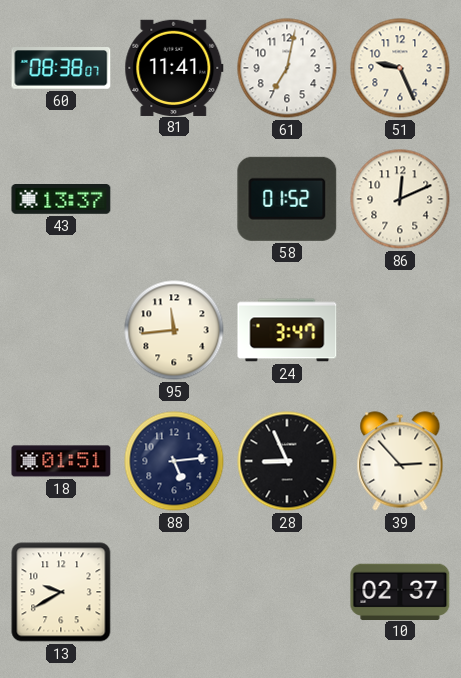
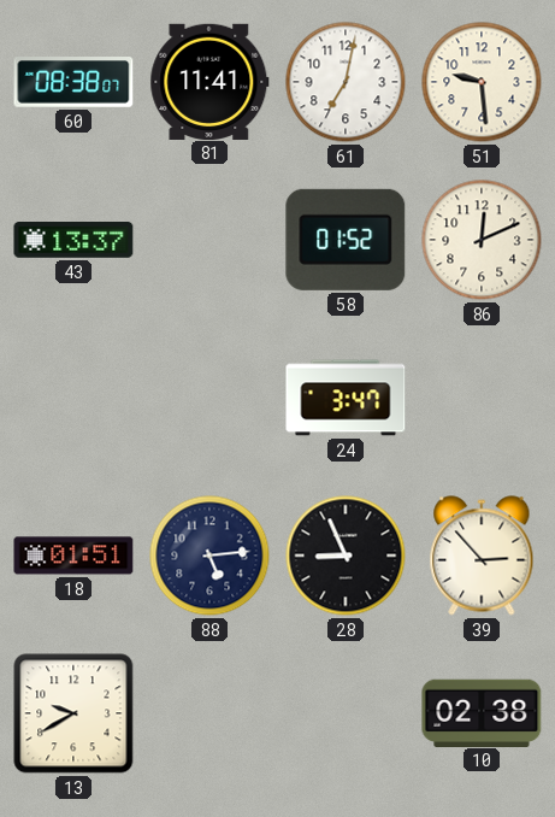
51: 9:26 -> 9:29
95: 11:44 -> none
10: 02:37 -> 02:38
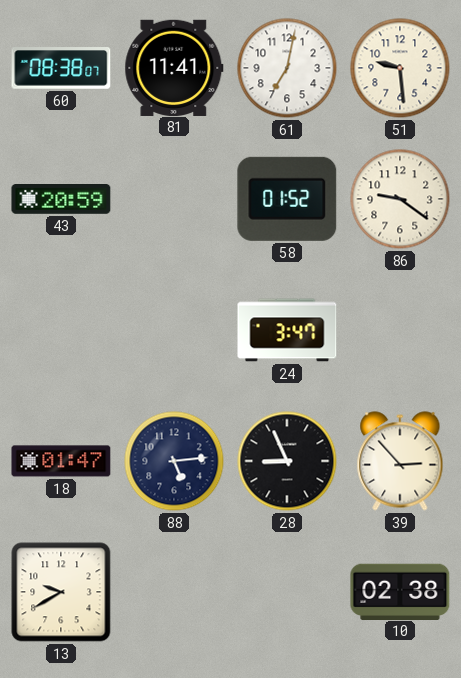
43: 13:37 -> 20:59
86: 12:11 -> 9:21
18: 01:51 -> 01:47
